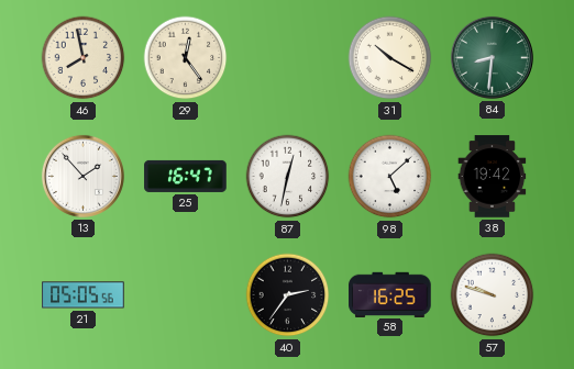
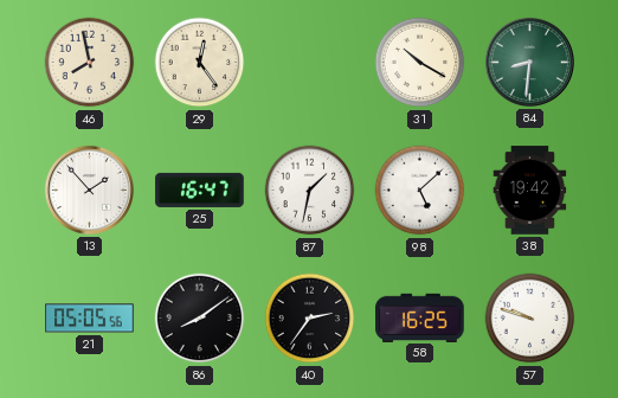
87: 12:32 -> 1:32
86: none -> 8:09
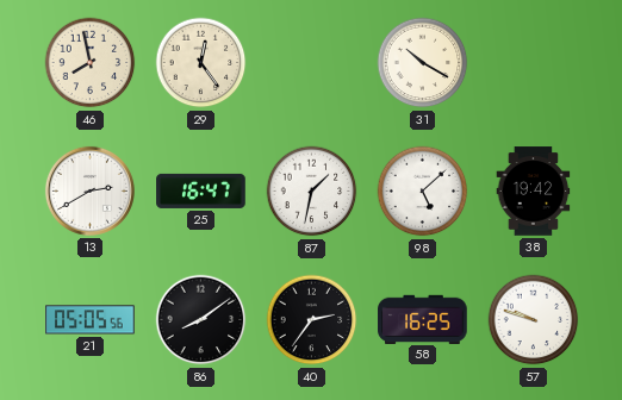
84: 8:31 -> none
13: 1:53 -> 2:40
